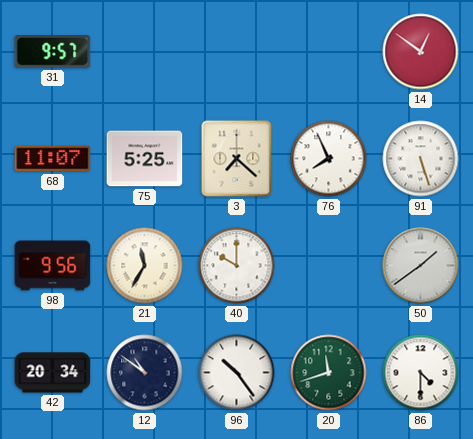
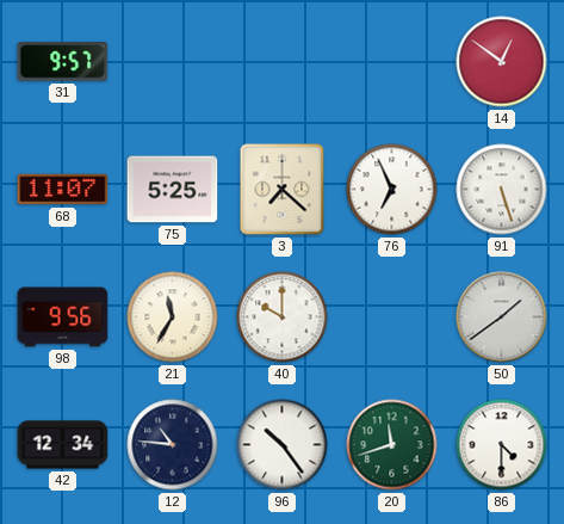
76: 7:56 -> 6:56
42: 20:34 -> 12:34
12: 10:51 -> 10:46
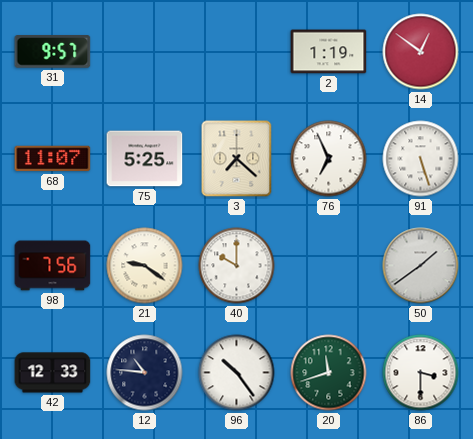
2: none -> 1:19
98: 9:56 -> 7:56
21: 11:35 -> 9:21
42: 12:34 -> 12:33
86: 4:30 -> 3:30
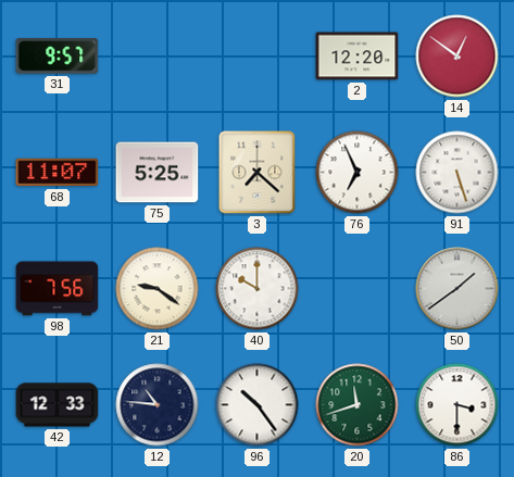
2: 1:19 -> 12:20
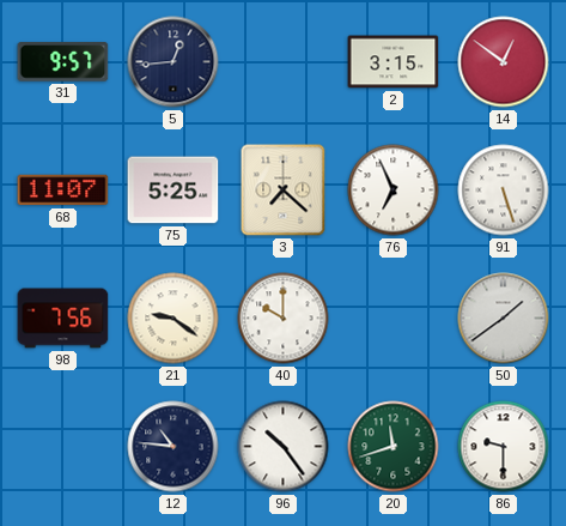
5: none -> 12:44
2: 12:20 -> 3:15
42: 12:33 -> none
86: 3:30 -> 9:30
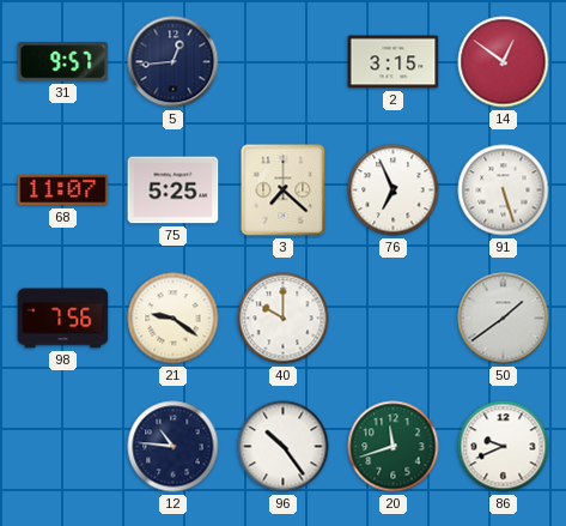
86: 9:30 -> 9:41
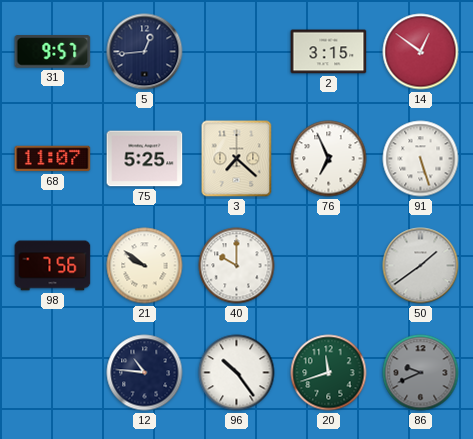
21: 9:21 -> 9:51
86 dial: white -> grey
